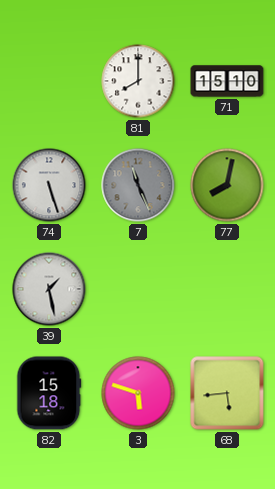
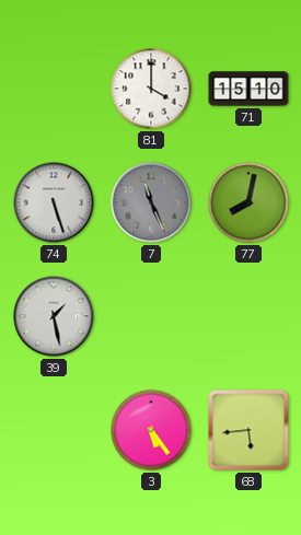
81: 8:00 -> 4:00
82: 15:18 -> none
3: 5:48 -> 5:24
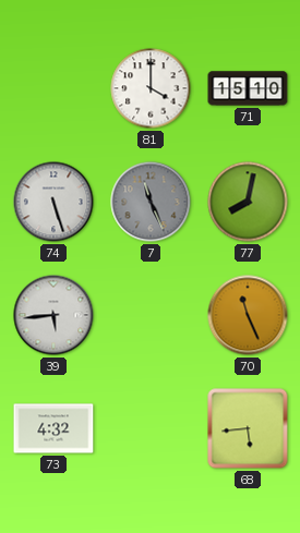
39: 1:28 -> 5:44
70: none -> 11:26
73: none -> 4:32
3: 5:24 -> none
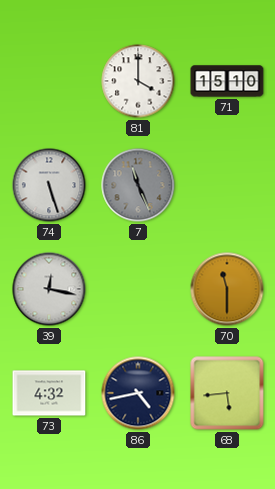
77: 8:02 -> none
39: 5:44 -> 12:17
70: 11:26 -> 11:30
86: none -> 4:43
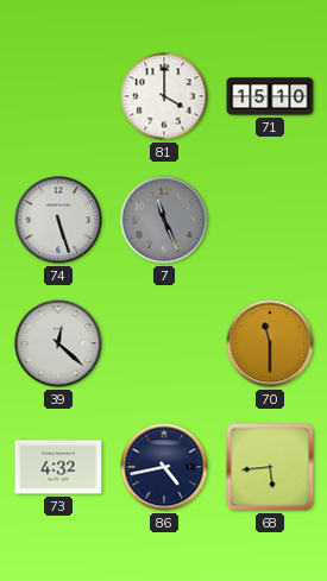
39: 12:17 -> 12:22
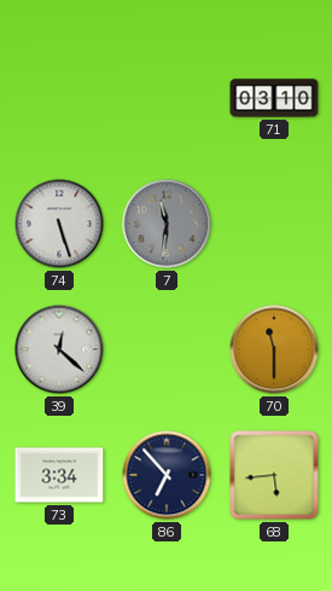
81: 4:00 -> none
71: 15:10 -> 03:10
7: 11:26 -> 11:31
73: 4:32 -> 3:34
86: 4:43 -> 6:53
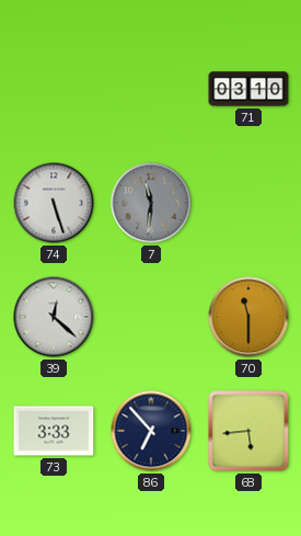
73: 3:34 -> 3:33
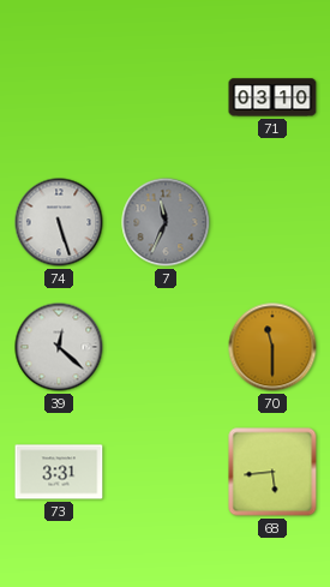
7: 11:31 -> 11:34
73: 3:33 -> 3:31
86: 6:53 -> none
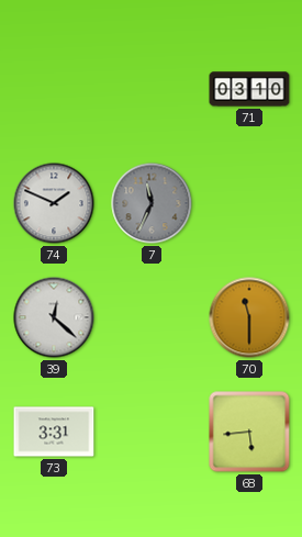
74: 5:27 -> 1:49
